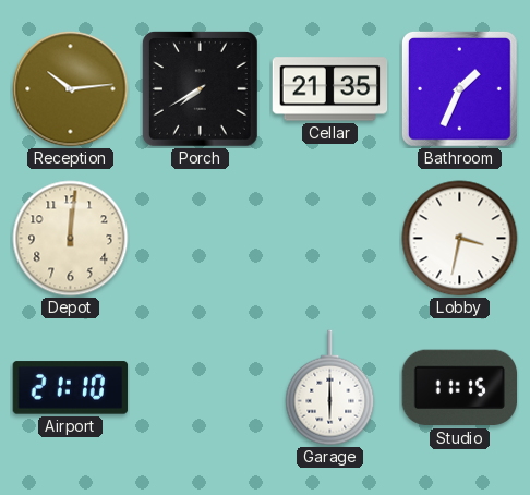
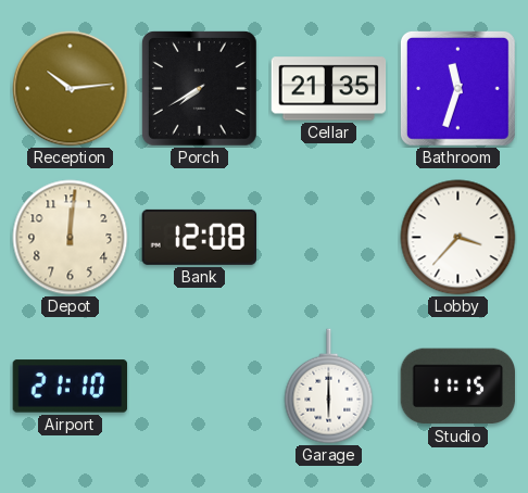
Bathroom: 1:34 -> 11:33
Bank: none -> 12:08
Lobby: 3:32 -> 3:37
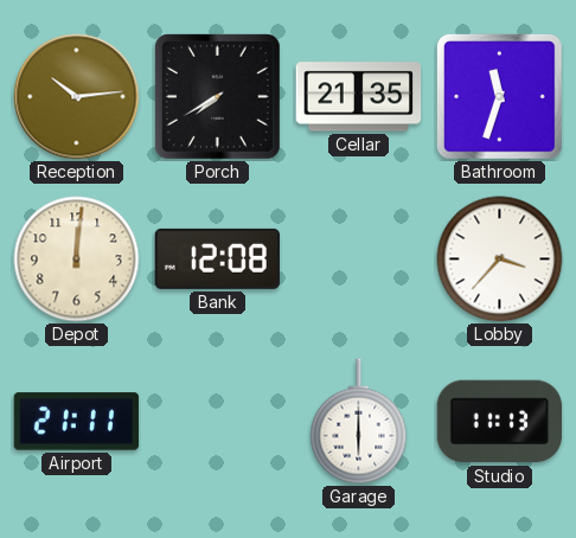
Airport: 21:10 -> 21:11
Studio: 11:15 -> 11:13
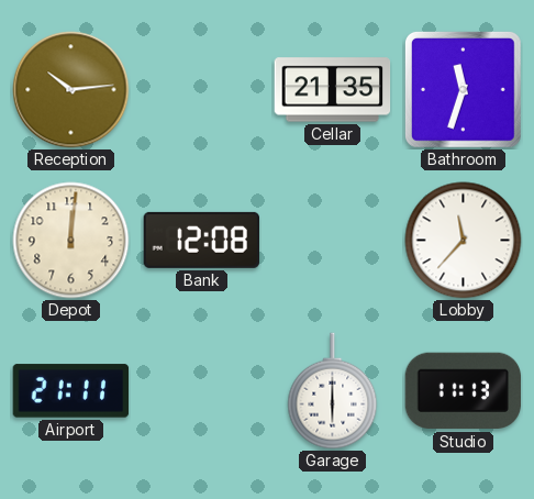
Porch: 7:40 -> none
Lobby: 3:37 -> 11:37
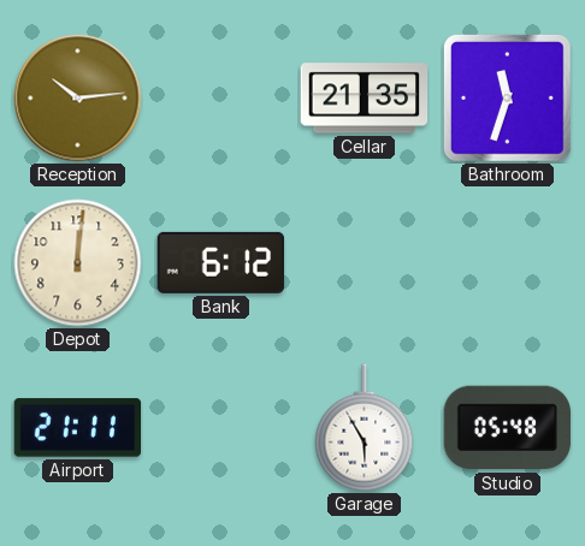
Bank: 12:08 -> 6:12
Lobby: 11:37 -> none
Garage: 6:00 -> 5:55
Studio: 11:13 -> 05:48
